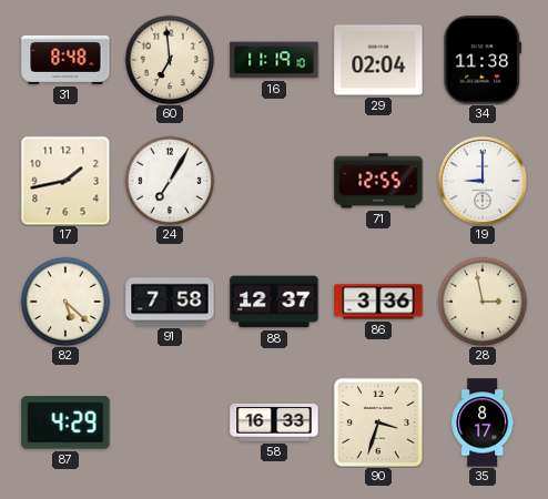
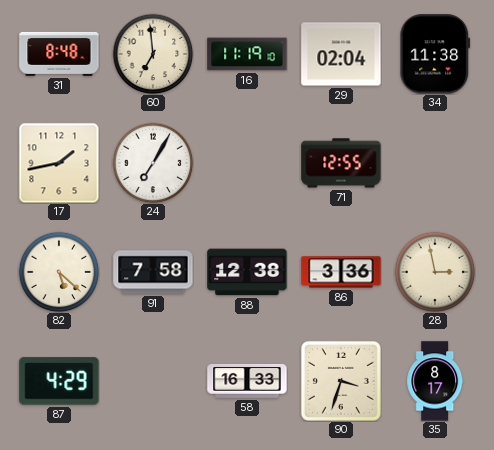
19: 9:00 -> none
88: 12:37 -> 12:38
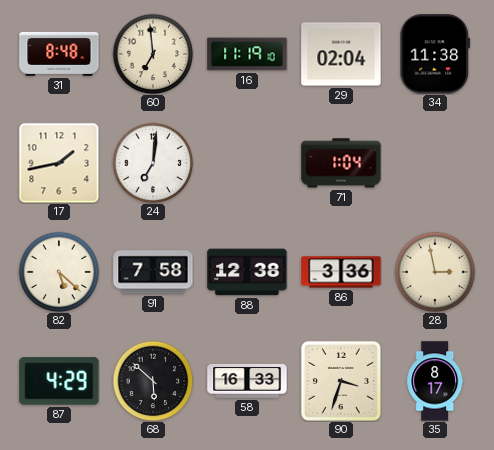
24: 7:05 -> 7:01
71: 12:55 -> 1:04
68: none -> 5:52
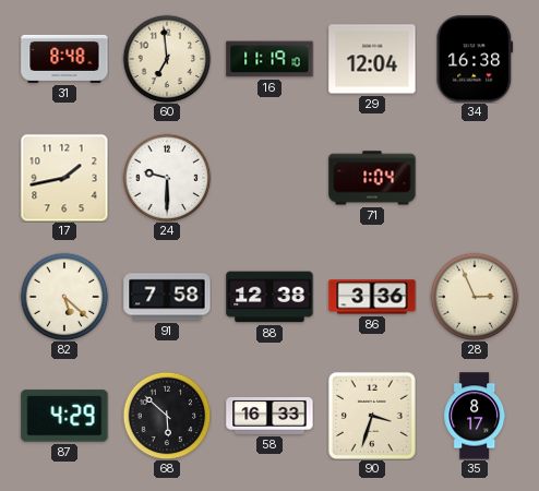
29: 02:04 -> 12:04
34: 11:38 -> 16:38
24: 7:01 -> 9:30
28: 2:58 -> 2:56
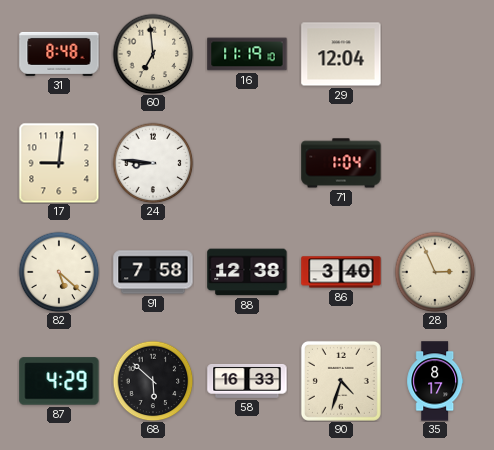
34: 16:38 -> none
17: 1:43 -> 9:01
24: 9:30 -> 8:46
86: 3:36 -> 3:40
90: 3:33 -> 4:33
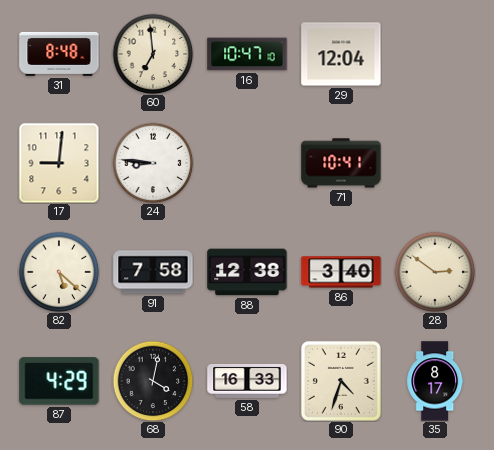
16: 11:19 -> 10:47
71: 1:04 -> 10:41
28: 2:56 -> 2:51
68: 5:52 -> 4:02
